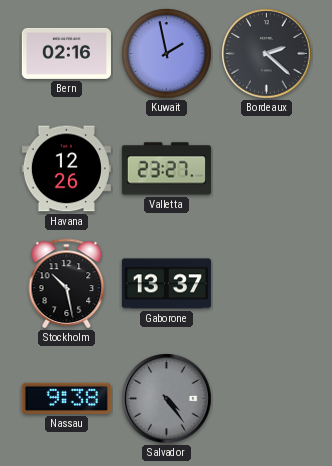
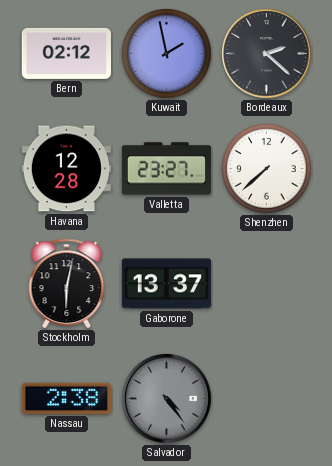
Bern: 02:16 -> 02:12
Havana: 12:26 -> 12:28
Shenzhen: none -> 7:38
Stockholm: 10:28 -> 6:02
Nassau: 9:38 -> 2:38
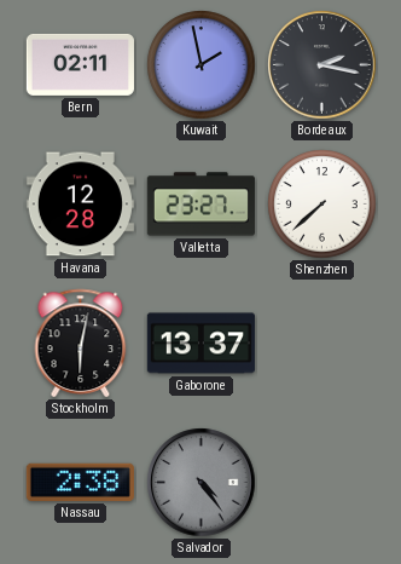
Bern: 02:12 -> 02:11
Bordeaux: 2:22 -> 2:17
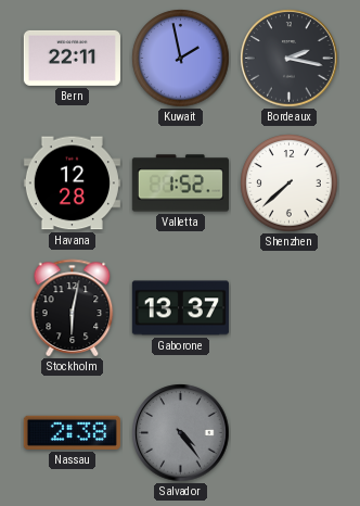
Bern: 02:11 -> 22:11
Valletta: 23:27 -> 1:52
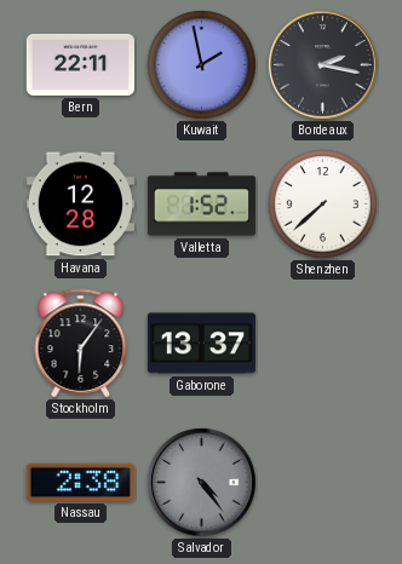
Stockholm: 6:02 -> 6:06
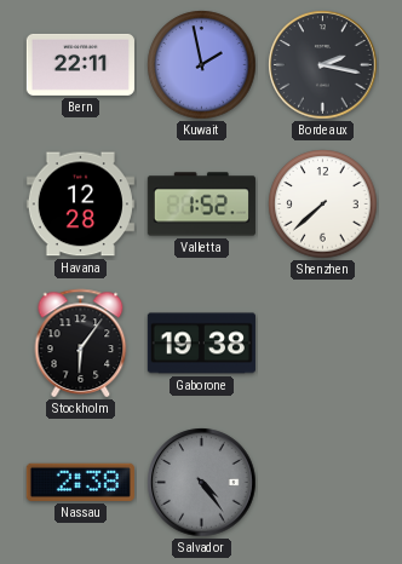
Gaborone: 13:37 -> 19:38
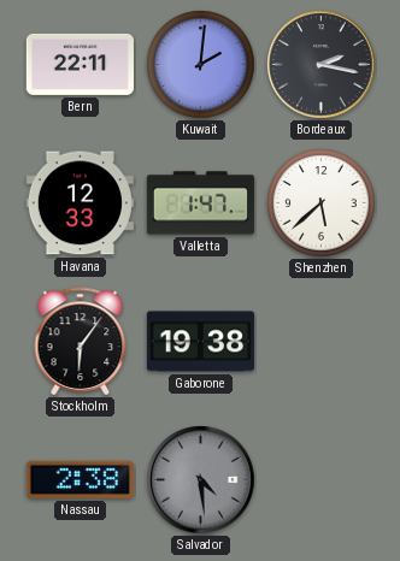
Kuwait: 1:58 -> 2:01
Havana: 12:28 -> 12:33
Valletta: 1:52 -> 1:47
Shenzhen: 7:38 -> 5:38
Salvador: 4:24 -> 4:29
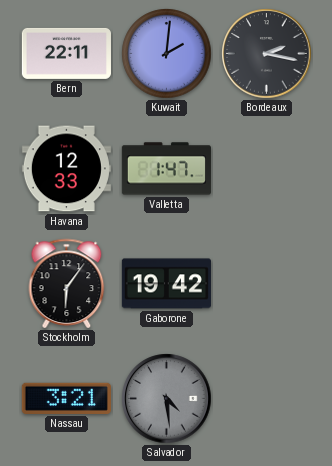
Shenzhen: 5:38 -> none
Gaborone: 19:38 -> 19:42
Nassau: 2:38 -> 3:21
